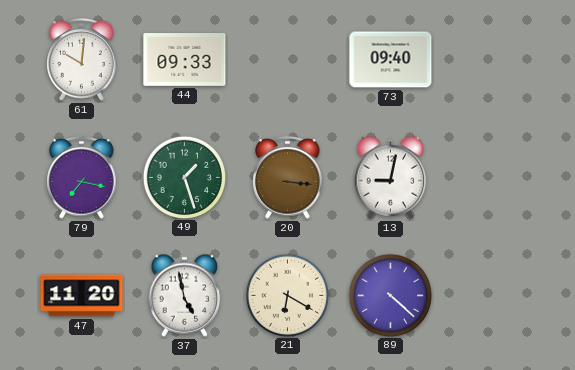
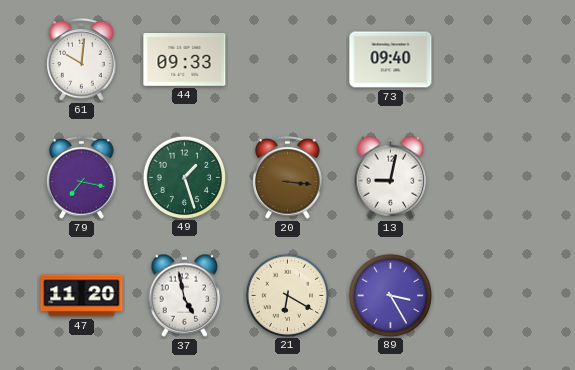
89: 4:22 -> 3:25
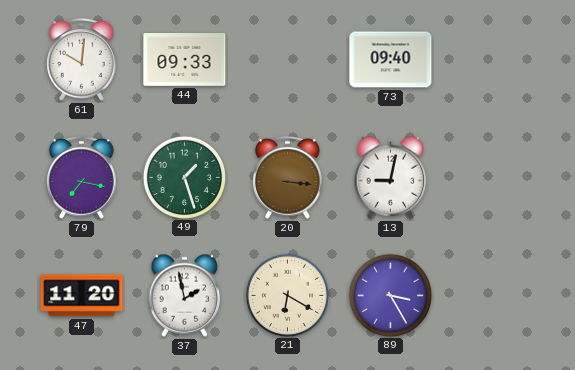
37: 4:58 -> 1:58
